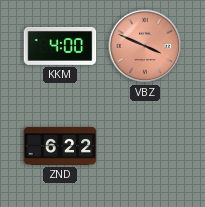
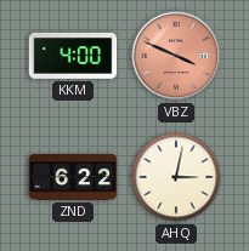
AHQ: none -> 3:02
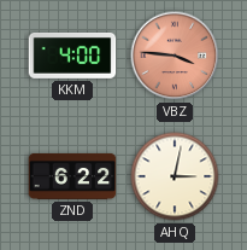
VBZ: 3:49 -> 3:46
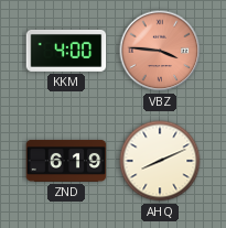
ZND: 6:22 -> 6:19
AHQ: 3:02 -> 8:11
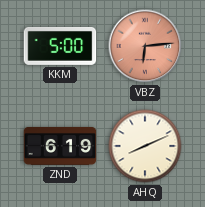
KKM: 4:00 -> 5:00
VBZ: 3:46 -> 6:14
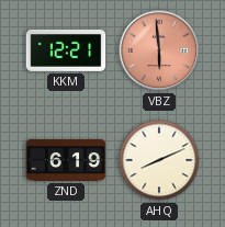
KKM: 5:00 -> 12:21
VBZ: 6:14 -> 5:59
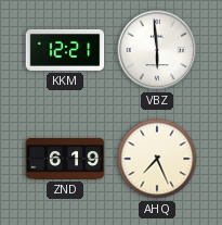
VBZ dial: salmon -> white
AHQ: 8:11 -> 7:26
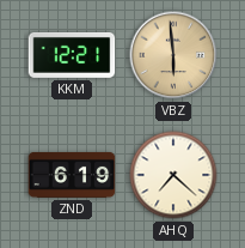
VBZ dial: white -> champagne
AHQ: 7:26 -> 7:22
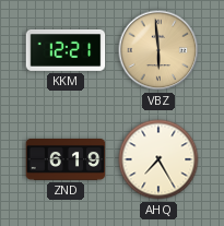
AHQ: 7:22 -> 7:25
